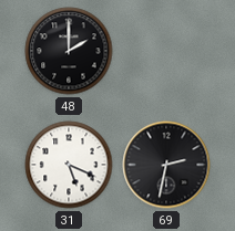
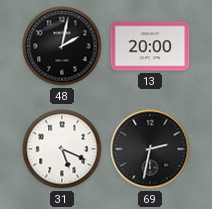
48: 2:00 -> 2:02
13: none -> 20:00
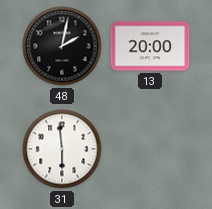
31: 5:19 -> 5:59
69: 2:32 -> none
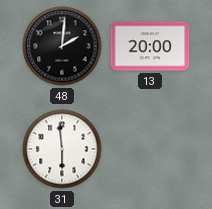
48: 2:02 -> 2:01
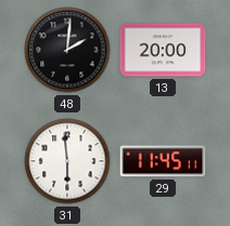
29: none -> 11:45
